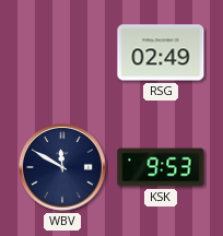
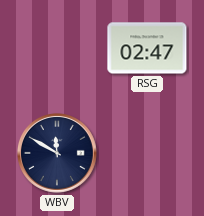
RSG: 02:49 -> 02:47
KSK: 9:53 -> none
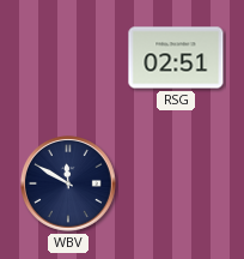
RSG: 02:47 -> 02:51
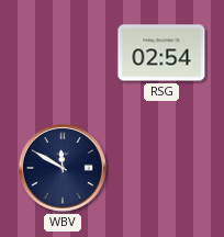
RSG: 02:51 -> 02:54
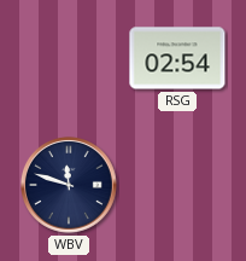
WBV: 11:50 -> 11:48
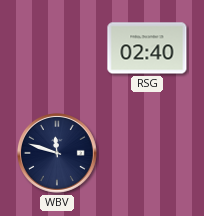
RSG: 02:54 -> 02:40
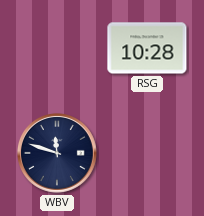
RSG: 02:40 -> 10:28
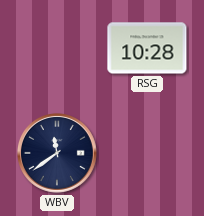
WBV: 11:48 -> 11:39
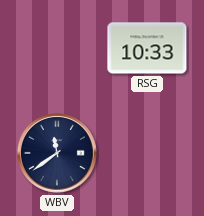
RSG: 10:28 -> 10:33
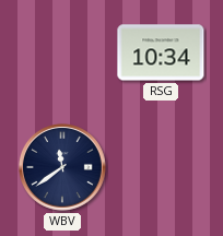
RSG: 10:33 -> 10:34
